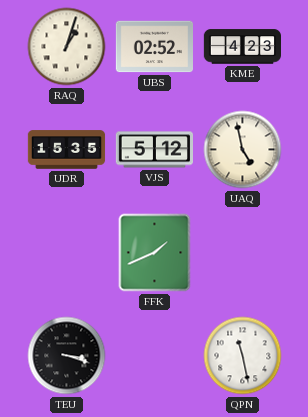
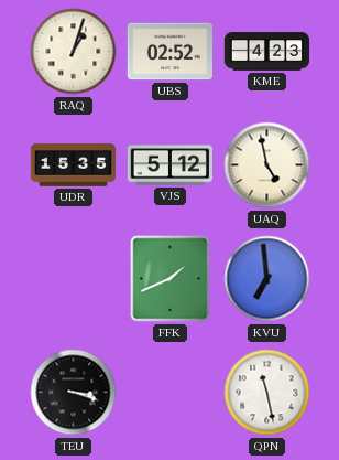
KVU: none -> 6:59
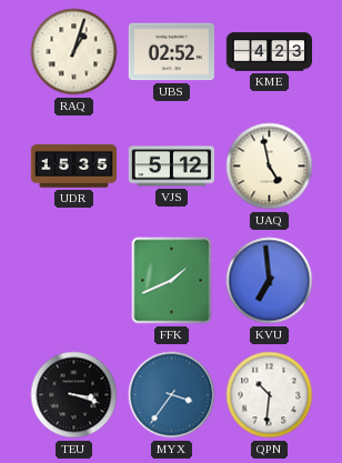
MYX: none -> 3:36
QPN: 11:28 -> 10:31
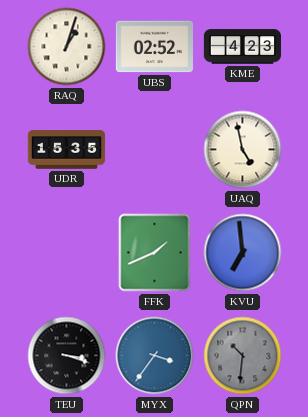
VJS: 5:12 -> none
QPN dial: white -> grey
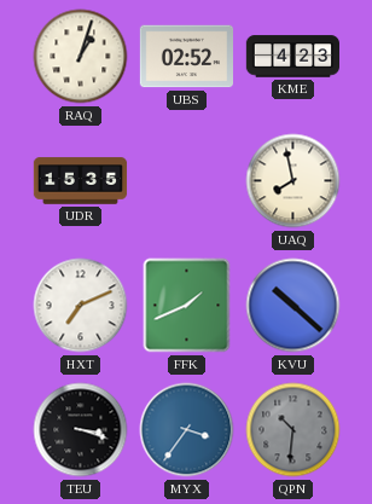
UAQ: 4:58 -> 7:58
HXT: none -> 7:11
KVU: 6:59 -> 10:22
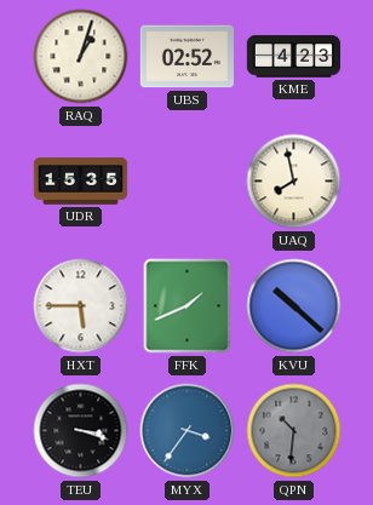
HXT: 7:11 -> 5:45
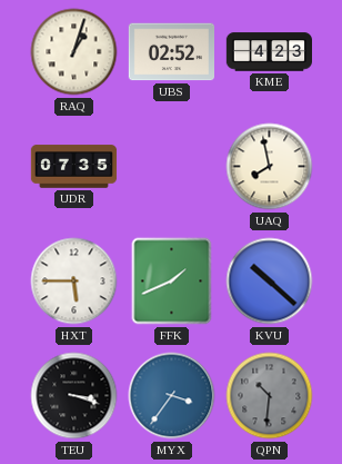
UDR: 15:35 -> 07:35
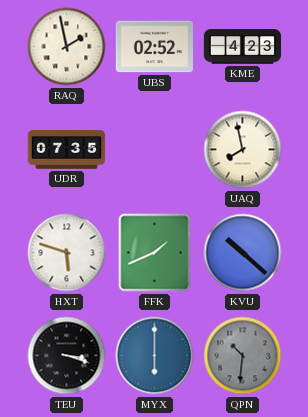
RAQ: 1:03 -> 1:58
HXT: 5:45 -> 5:48
MYX: 3:36 -> 6:00
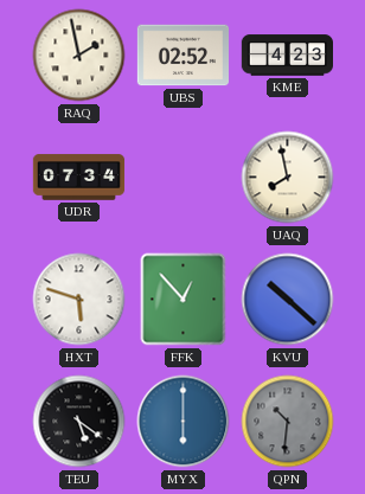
UDR: 07:35 -> 07:34
FFK: 1:41 -> 12:53
TEU: 3:18 -> 5:21
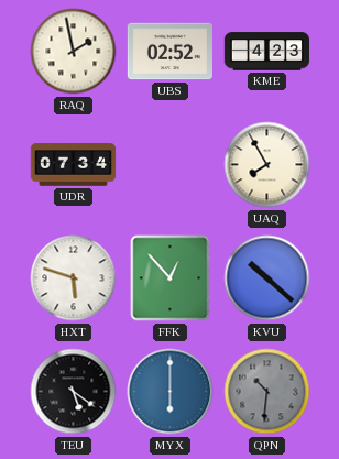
UAQ: 7:58 -> 7:55
